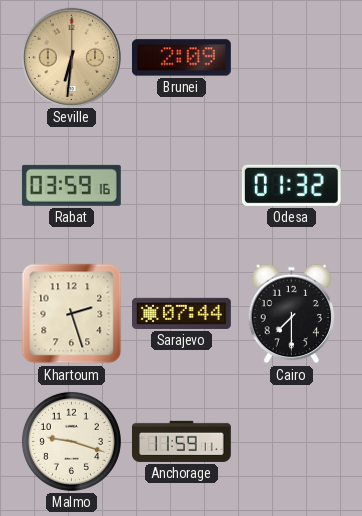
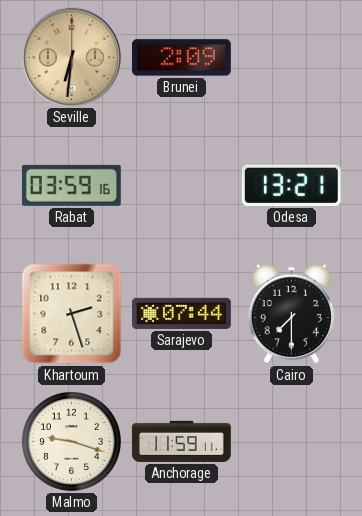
Odesa: 01:32 -> 13:21
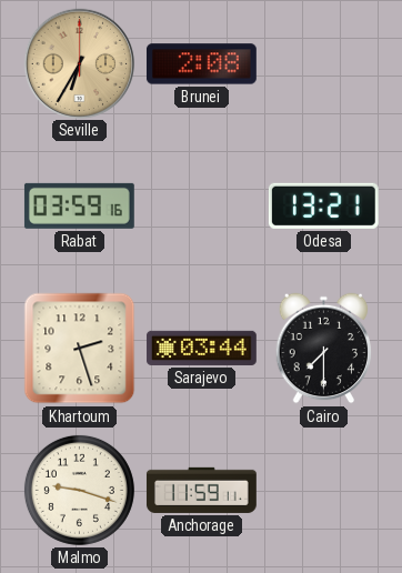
Seville: 6:31 -> 6:35
Brunei: 2:09 -> 2:08
Sarajevo: 07:44 -> 03:44
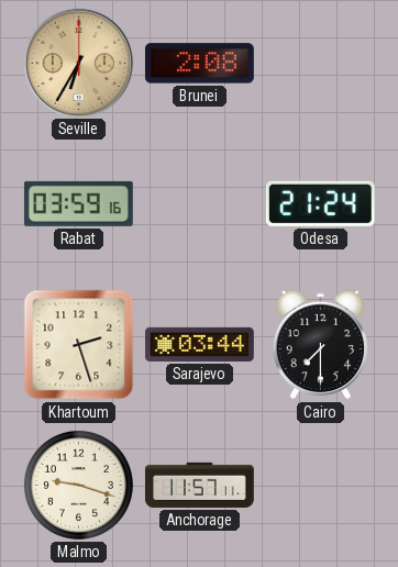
Odesa: 13:21 -> 21:24
Anchorage: 11:59 -> 11:57
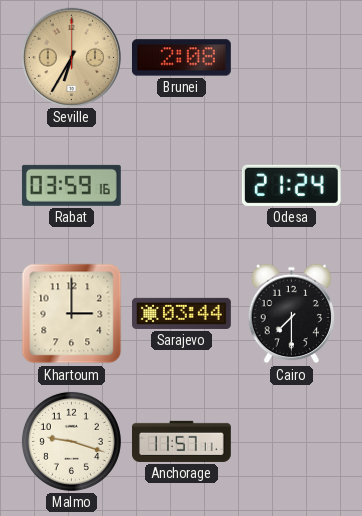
Khartoum: 2:27 -> 3:00
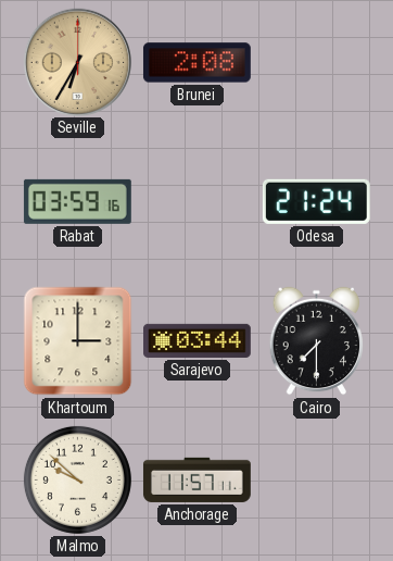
Malmo: 9:18 -> 9:52
